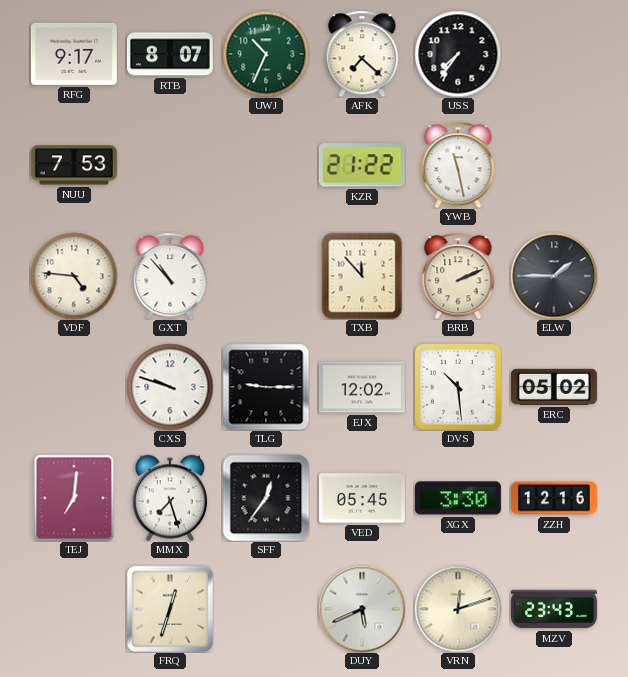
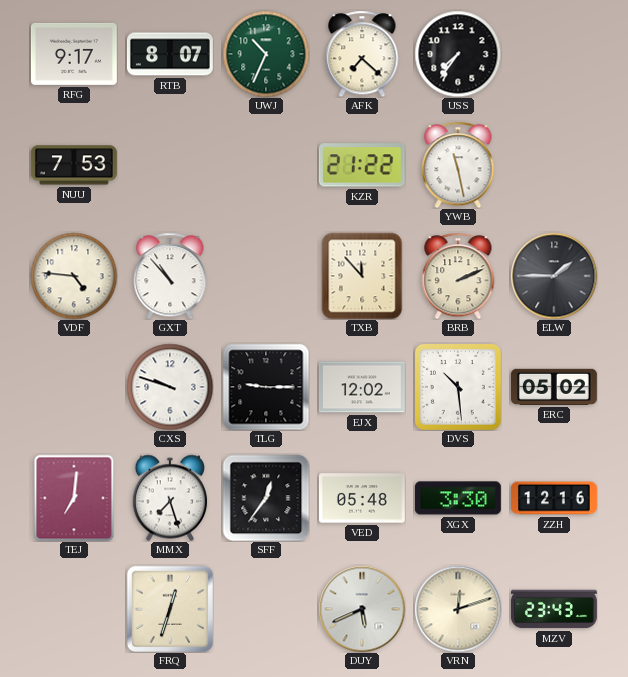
VED: 05:45 -> 05:48
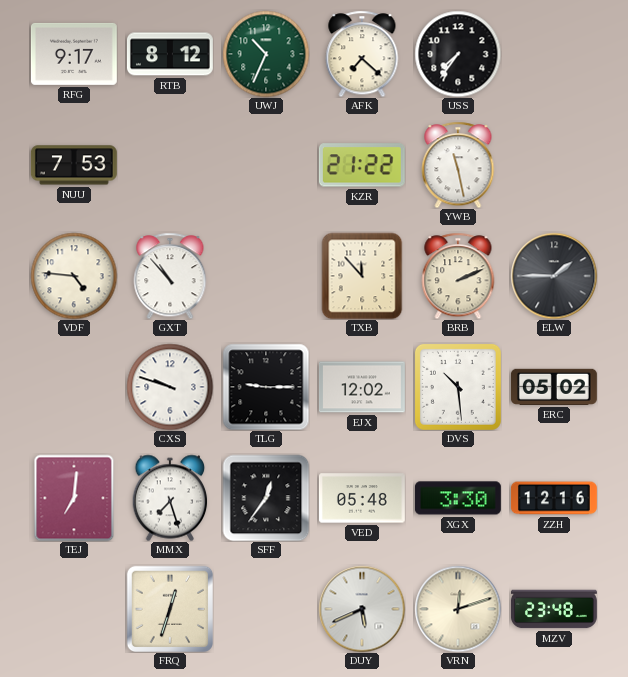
RTB: 8:07 -> 8:12
MZV: 23:43 -> 23:48
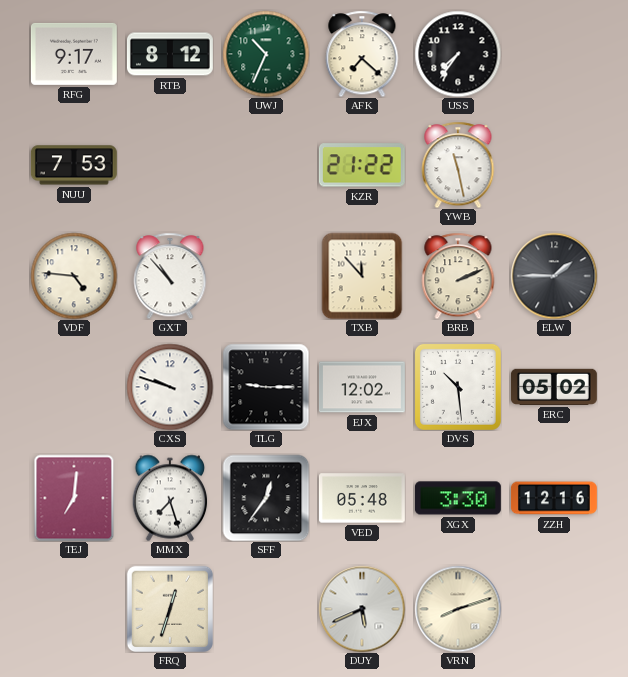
VRN: 12:12 -> 8:12
MZV: 23:48 -> none
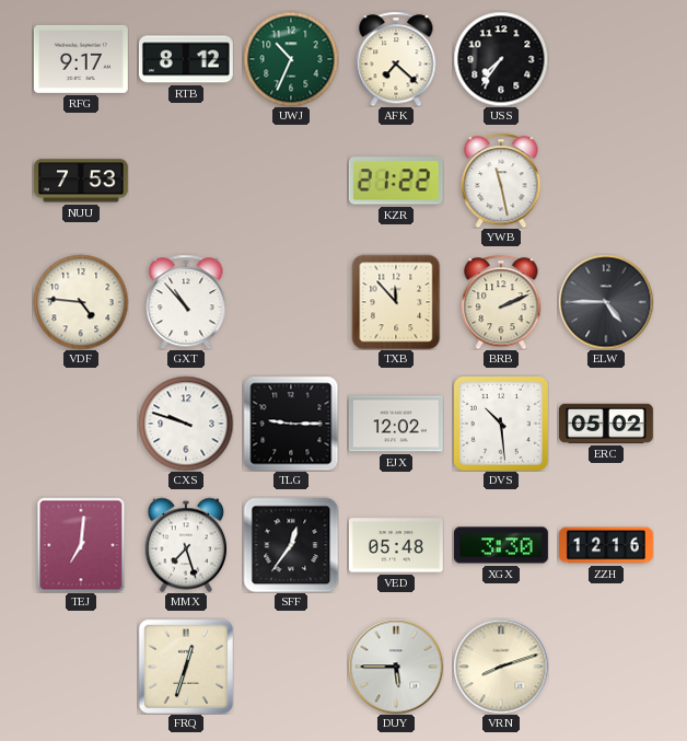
ELW: 1:45 -> 4:45
DUY: 5:41 -> 5:45
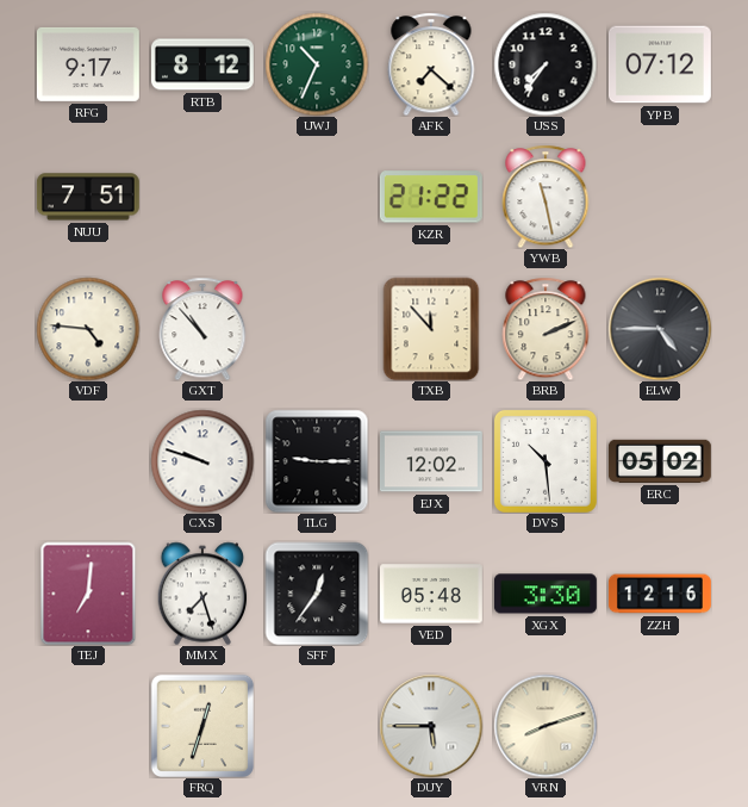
YPB: none -> 07:12
NUU: 7:53 -> 7:51
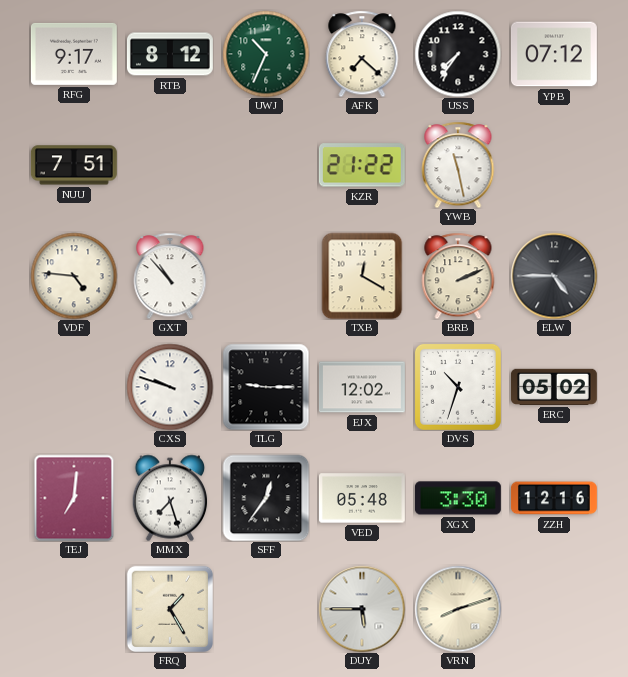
TXB: 11:53 -> 12:20
DVS: 10:29 -> 10:33
FRQ: 12:33 -> 1:25
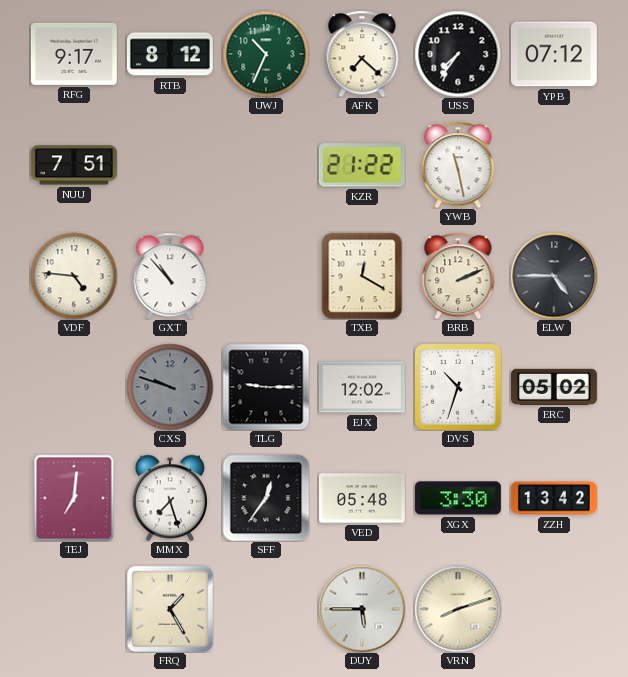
CXS dial: white -> grey
ZZH: 12:16 -> 13:42
